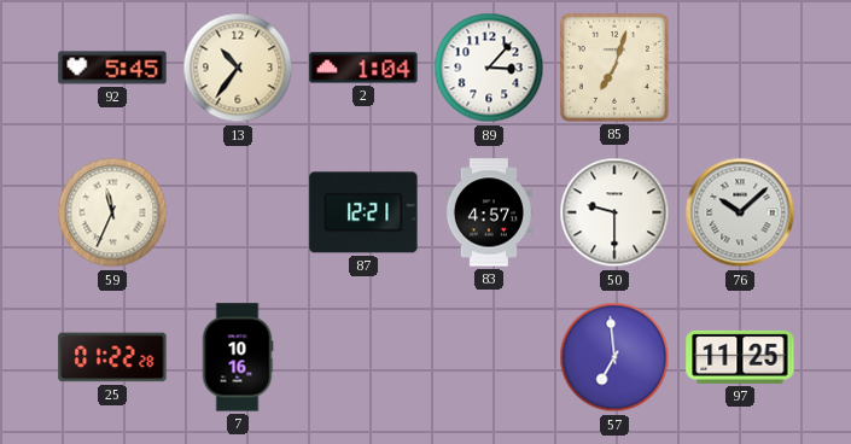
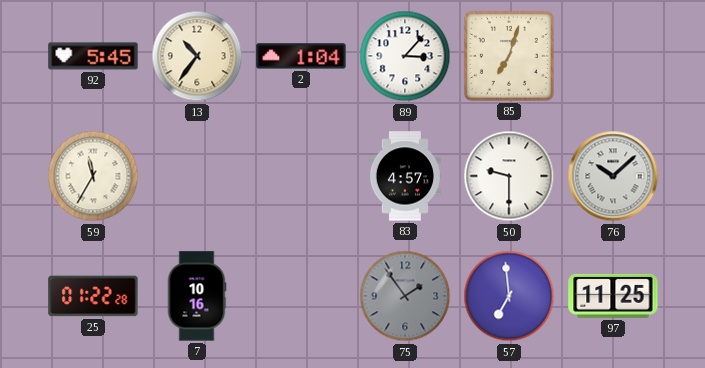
59: 11:34 -> 11:35
87: 12:21 -> none
75: none -> 1:54
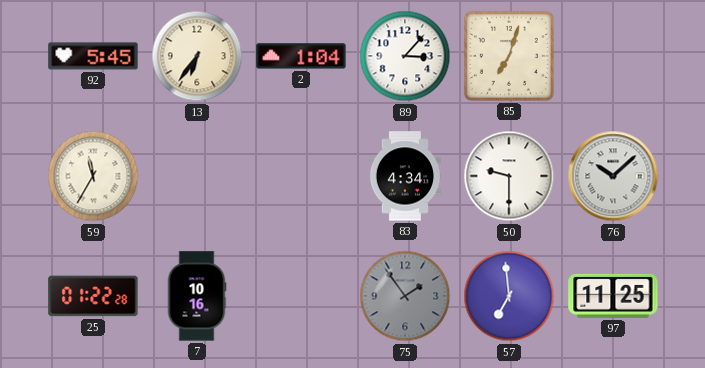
13: 10:36 -> 6:36
83: 4:57 -> 4:34
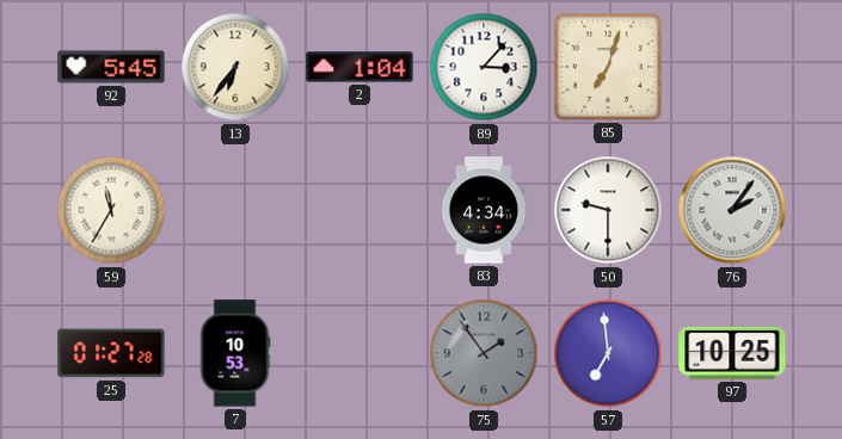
76: 10:08 -> 2:06
25: 01:22 -> 01:27
7: 10:16 -> 10:53
97: 11:25 -> 10:25
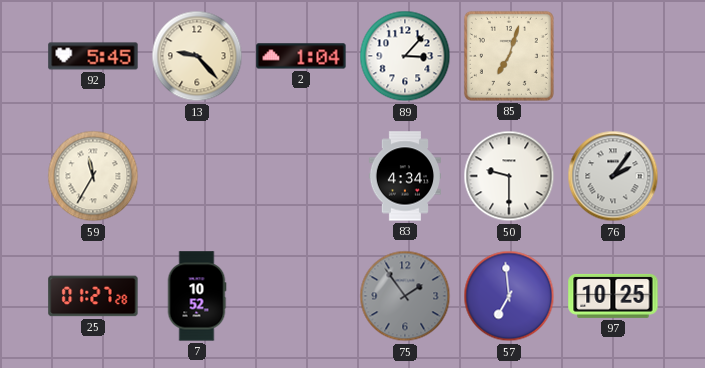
13: 6:36 -> 9:23
7: 10:53 -> 10:52
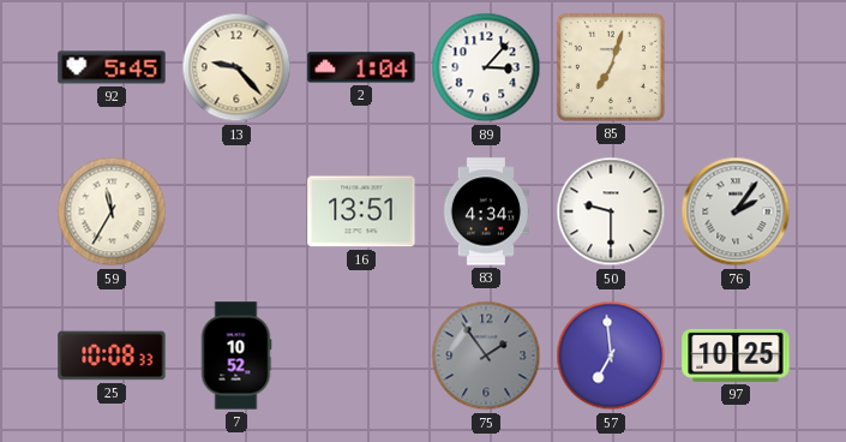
16: none -> 13:51
25: 01:27 -> 10:08
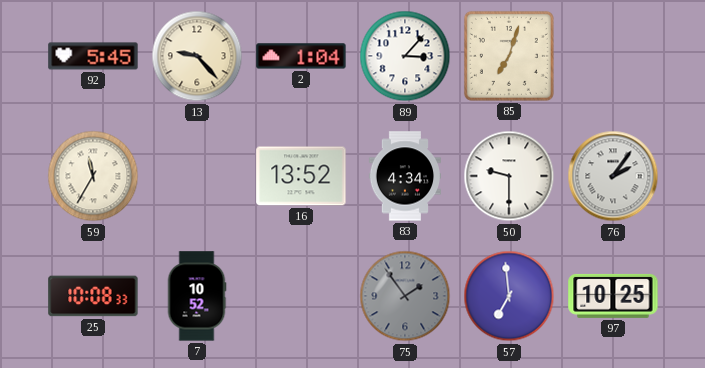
16: 13:51 -> 13:52
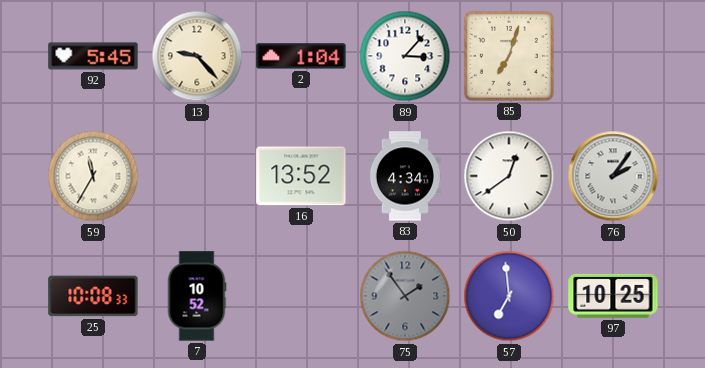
50: 9:30 -> 12:39
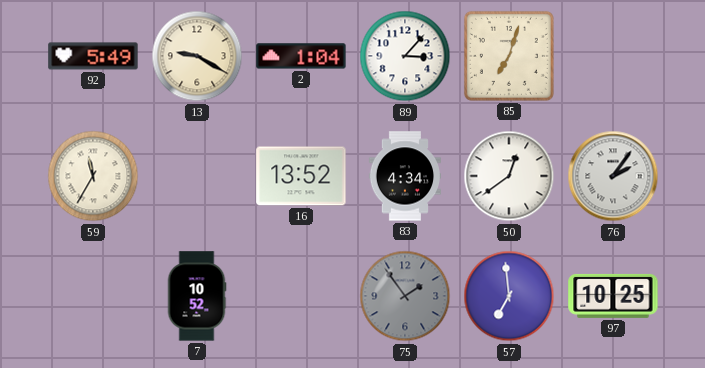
92: 5:45 -> 5:49
13: 9:23 -> 9:20
25: 10:08 -> none
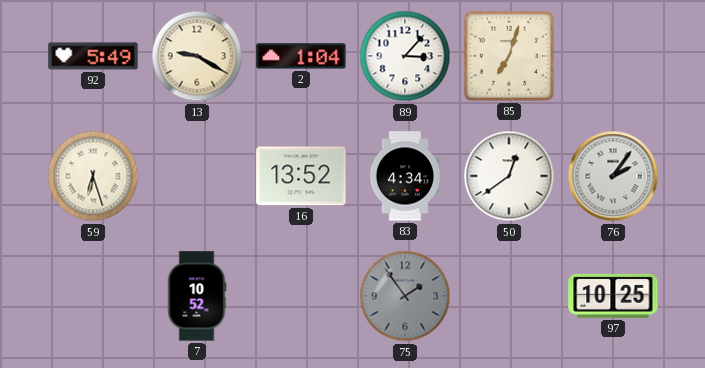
59: 11:35 -> 6:27
57: 6:59 -> none
